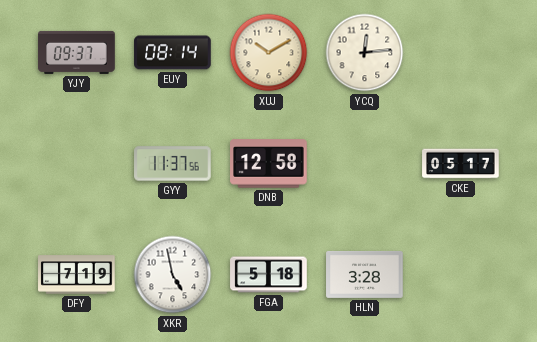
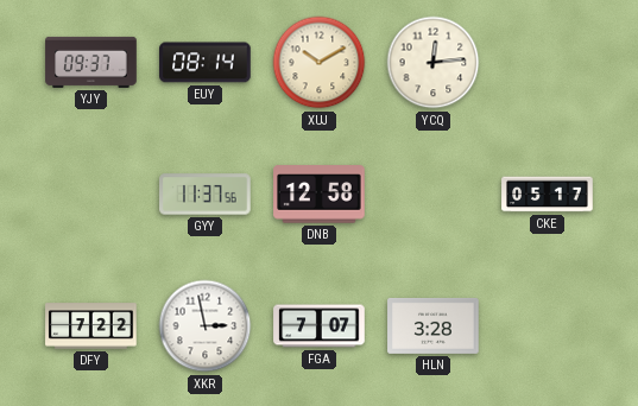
DFY: 7:19 -> 7:22
XKR: 4:58 -> 2:58
FGA: 5:18 -> 7:07
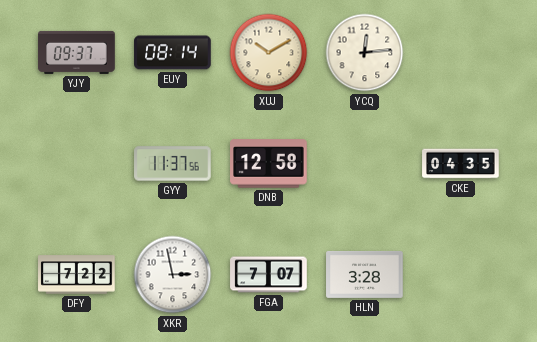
CKE: 05:17 -> 04:35
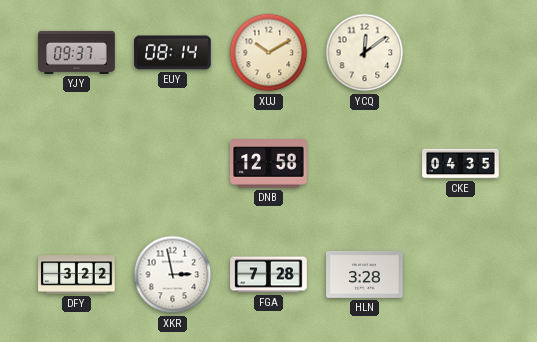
YCQ: 12:14 -> 12:09
GYY: 11:37 -> none
DFY: 7:22 -> 3:22
FGA: 7:07 -> 7:28
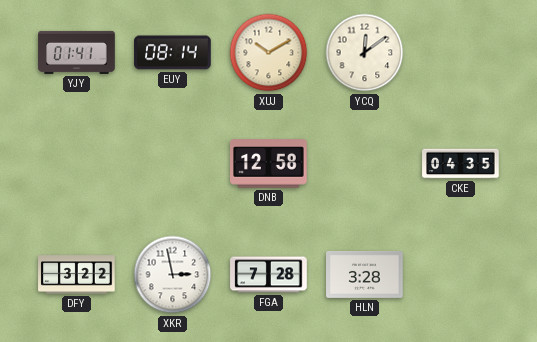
YJY: 09:37 -> 01:41
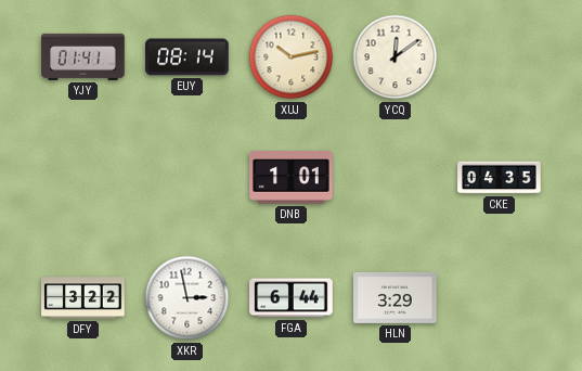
XUJ: 10:10 -> 10:13
DNB: 12:58 -> 1:01
FGA: 7:28 -> 6:44
HLN: 3:28 -> 3:29
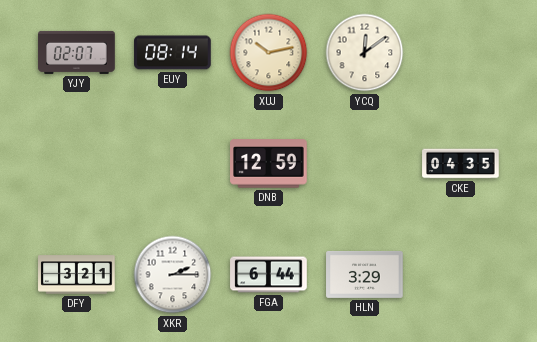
YJY: 01:41 -> 02:07
DNB: 1:01 -> 12:59
DFY: 3:22 -> 3:21
XKR: 2:58 -> 2:15
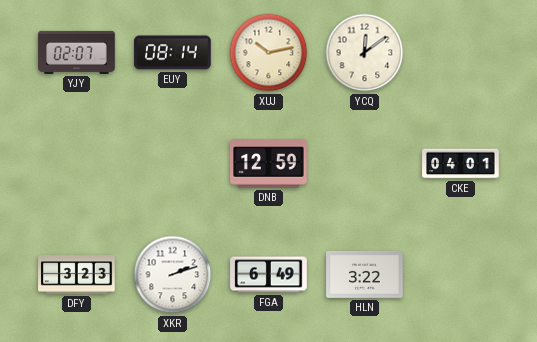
CKE: 04:35 -> 04:01
DFY: 3:21 -> 3:23
XKR: 2:15 -> 2:12
FGA: 6:44 -> 6:49
HLN: 3:29 -> 3:22
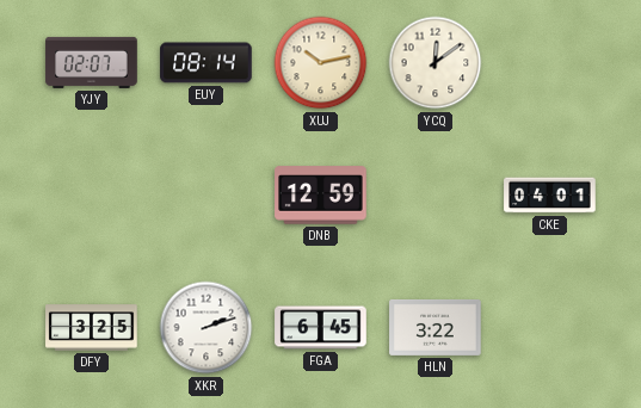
DFY: 3:23 -> 3:25
FGA: 6:49 -> 6:45
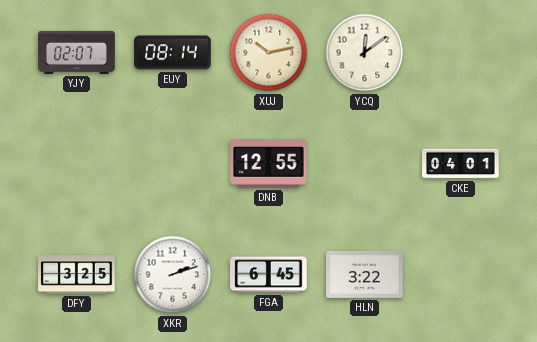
DNB: 12:59 -> 12:55
